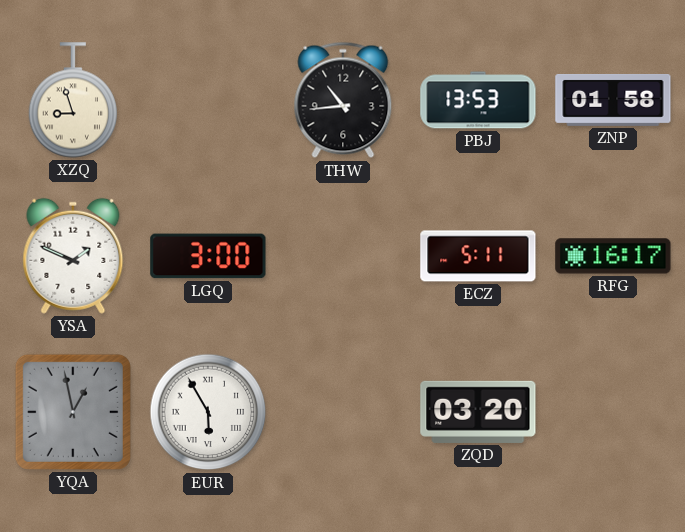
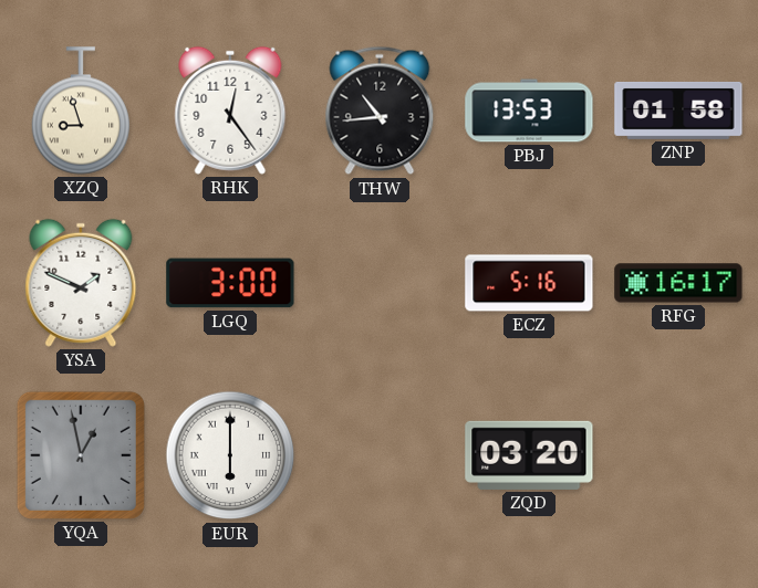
RHK: none -> 12:24
ECZ: 5:11 -> 5:16
EUR: 5:55 -> 6:00
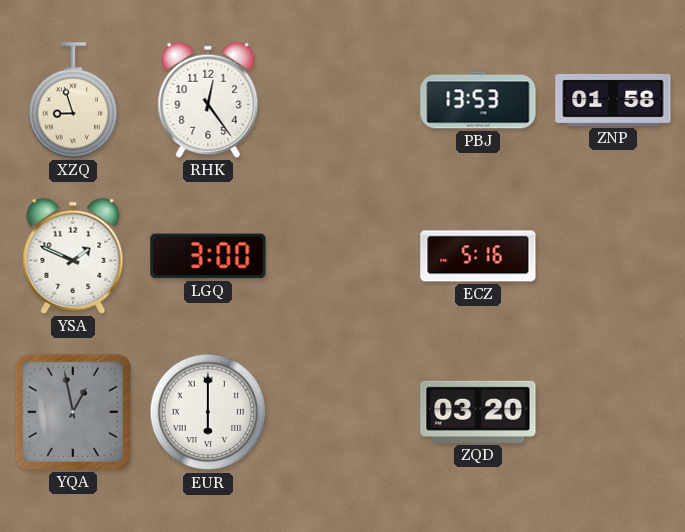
THW: 10:44 -> none
RFG: 16:17 -> none
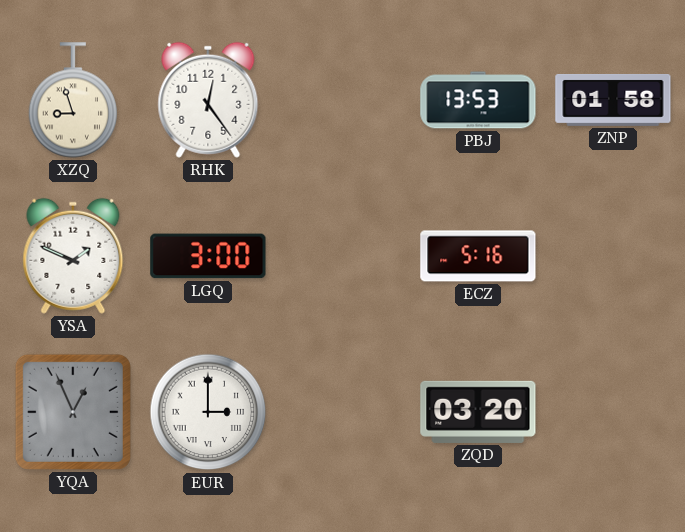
YQA: 12:58 -> 12:56
EUR: 6:00 -> 3:00
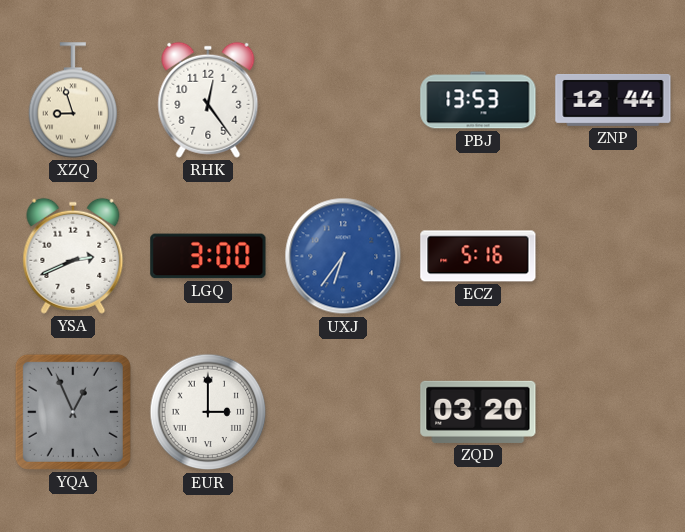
ZNP: 01:58 -> 12:44
YSA: 1:49 -> 2:41
UXJ: none -> 6:36
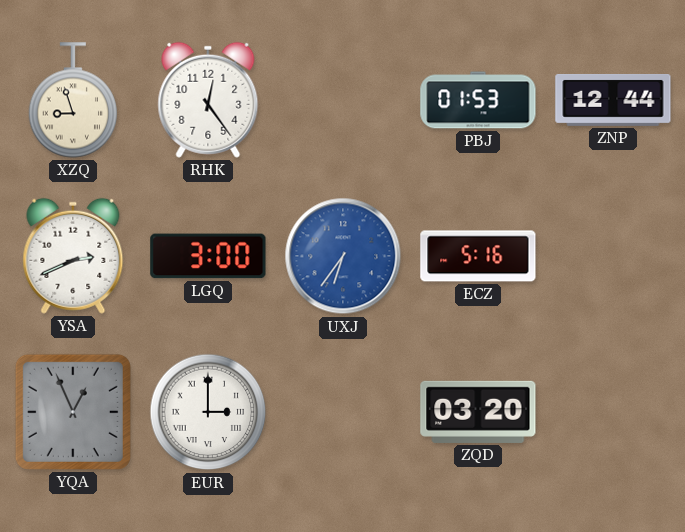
PBJ: 13:53 -> 01:53
